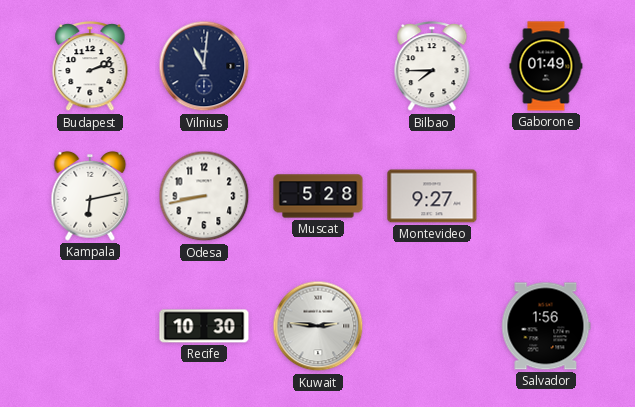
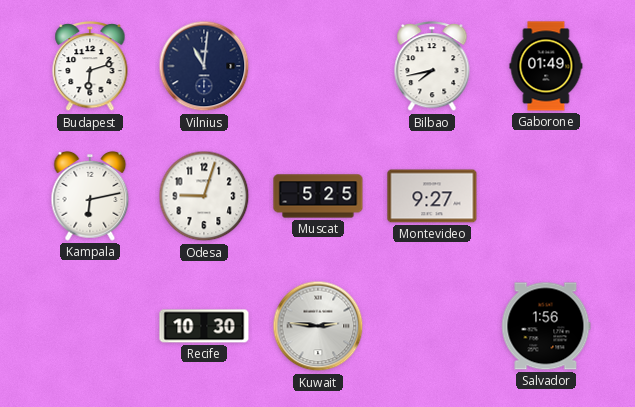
Budapest: 2:12 -> 6:12
Bilbao: 7:45 -> 7:43
Odesa: 8:43 -> 9:03
Muscat: 5:28 -> 5:25
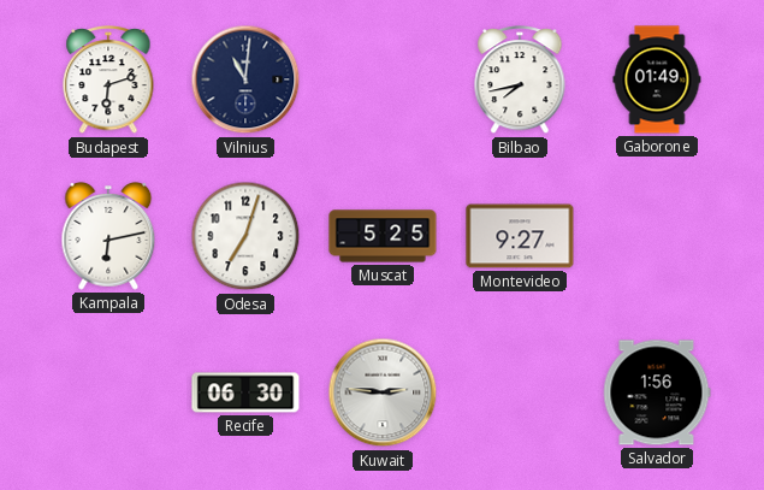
Odesa: 9:03 -> 7:03
Recife: 10:30 -> 06:30
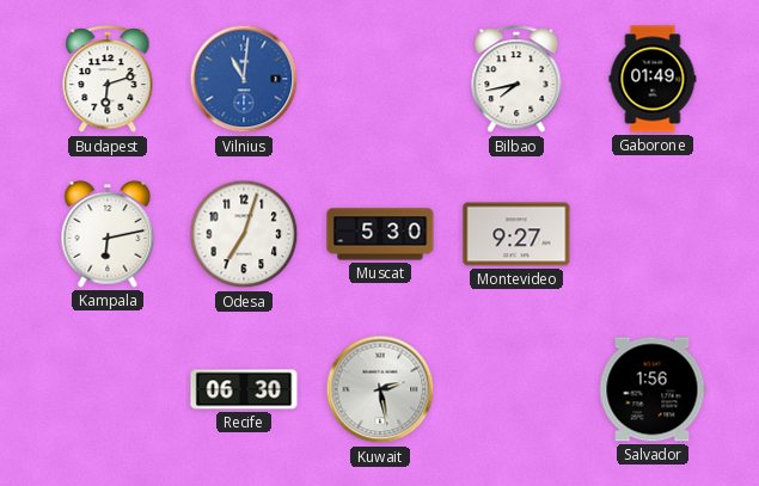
Vilnius dial: navy -> blue
Muscat: 5:25 -> 5:30
Kuwait: 2:46 -> 2:28
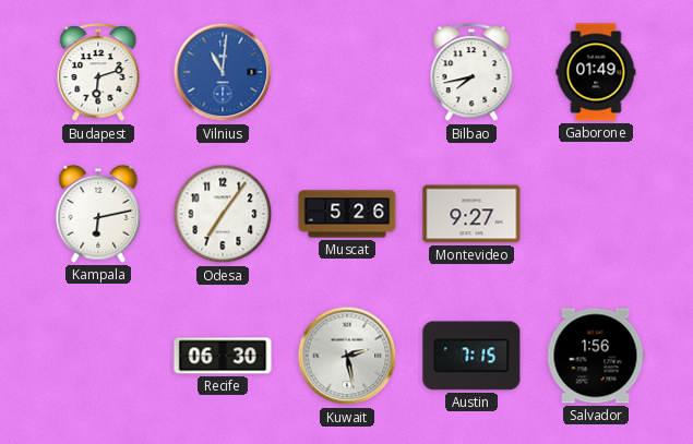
Odesa: 7:03 -> 7:06
Muscat: 5:30 -> 5:26
Austin: none -> 7:15
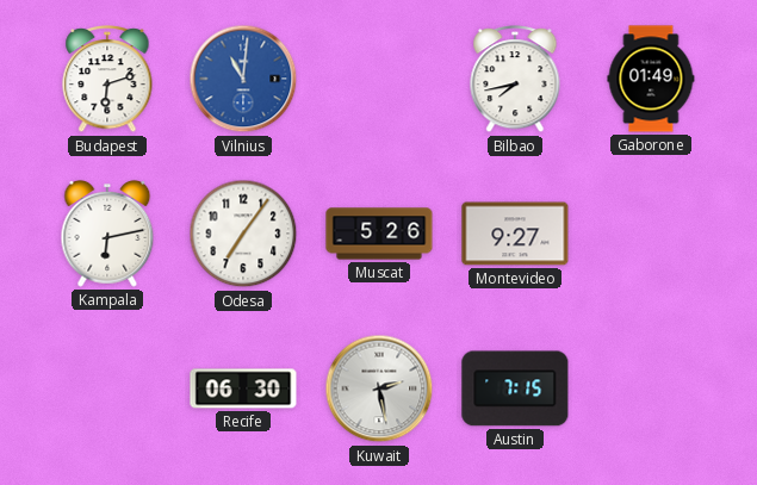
Salvador: 1:56 -> none
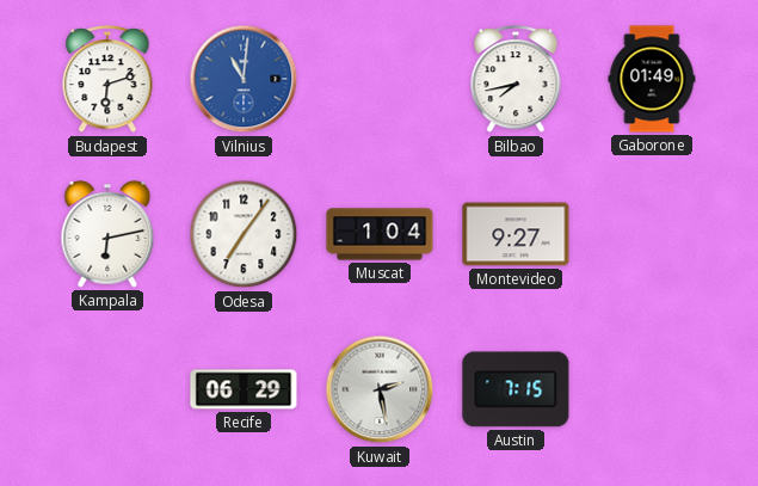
Muscat: 5:26 -> 1:04
Recife: 06:30 -> 06:29
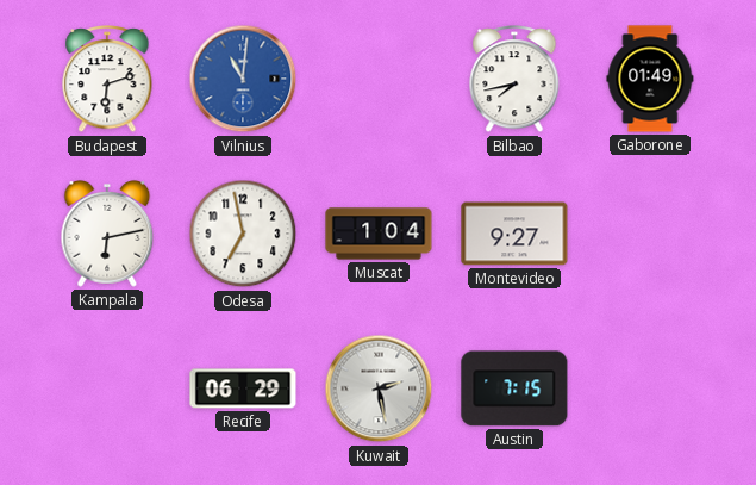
Odesa: 7:06 -> 6:58
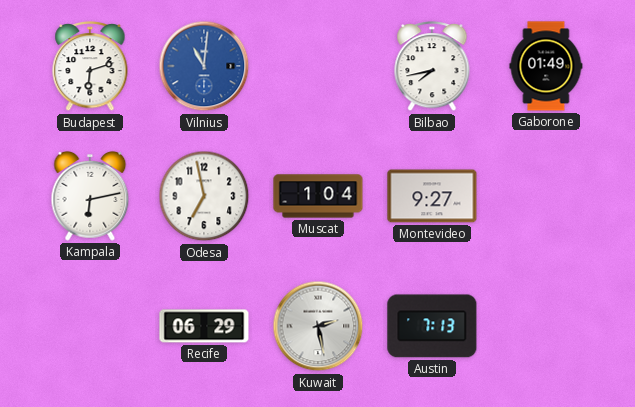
Austin: 7:15 -> 7:13
